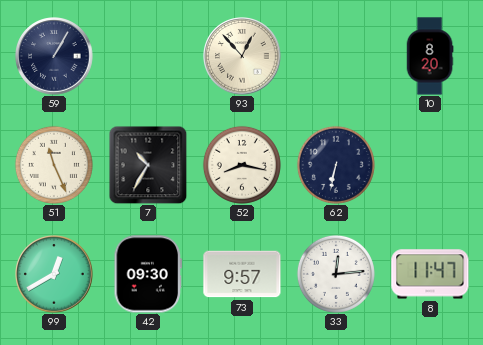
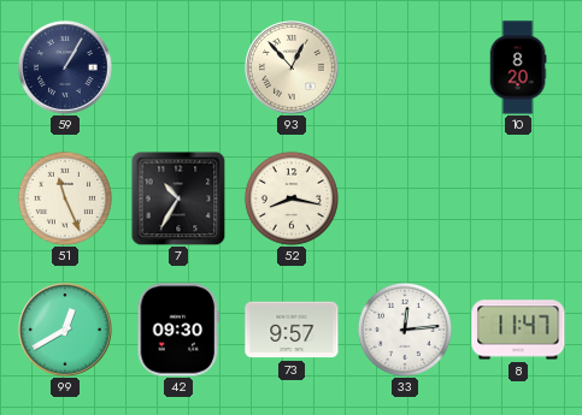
62: 6:32 -> none
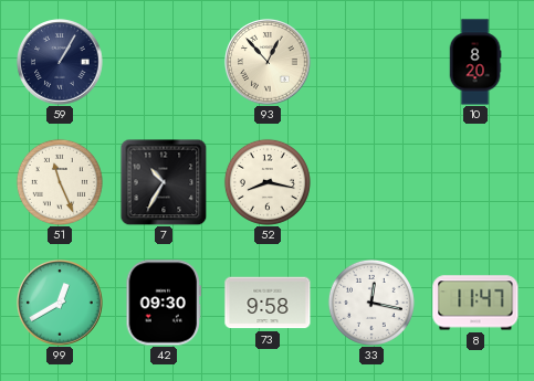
73: 9:57 -> 9:58
33: 12:14 -> 12:17
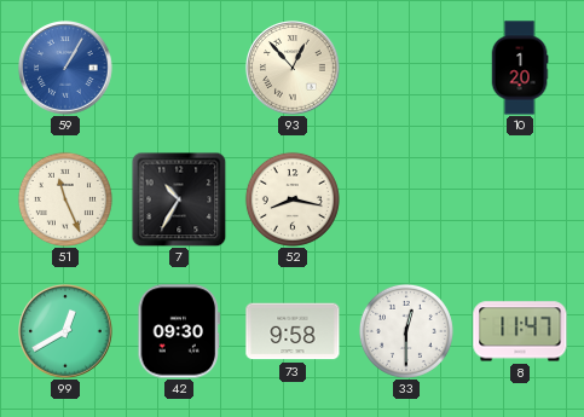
59 dial: navy -> blue
10: 8:20 -> 1:20
33: 12:17 -> 12:30
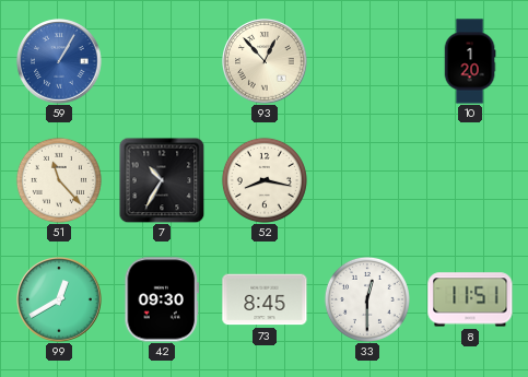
51: 11:26 -> 11:23
73: 9:58 -> 8:45
8: 11:47 -> 11:51
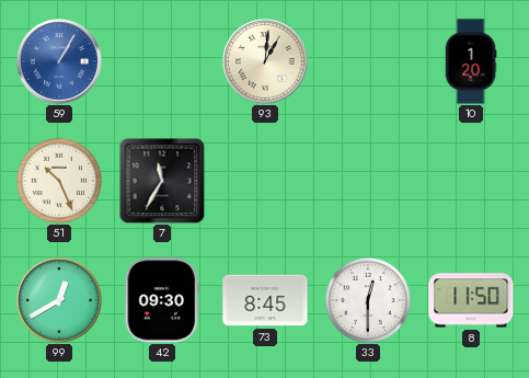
93: 12:53 -> 1:01
51: 11:23 -> 10:26
7: 10:35 -> 11:35
52: 8:17 -> none
8: 11:51 -> 11:50
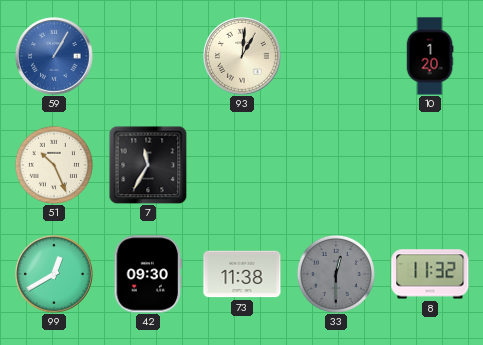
73: 8:45 -> 11:38
33 dial: white -> grey
8: 11:50 -> 11:32
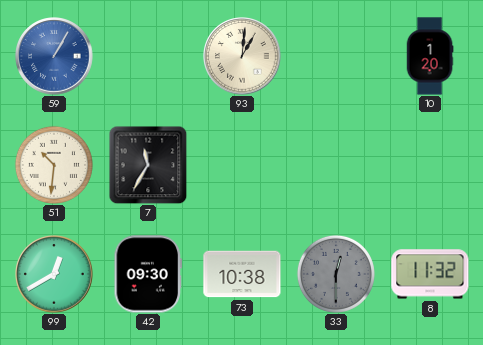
51: 10:26 -> 10:31
73: 11:38 -> 10:38
